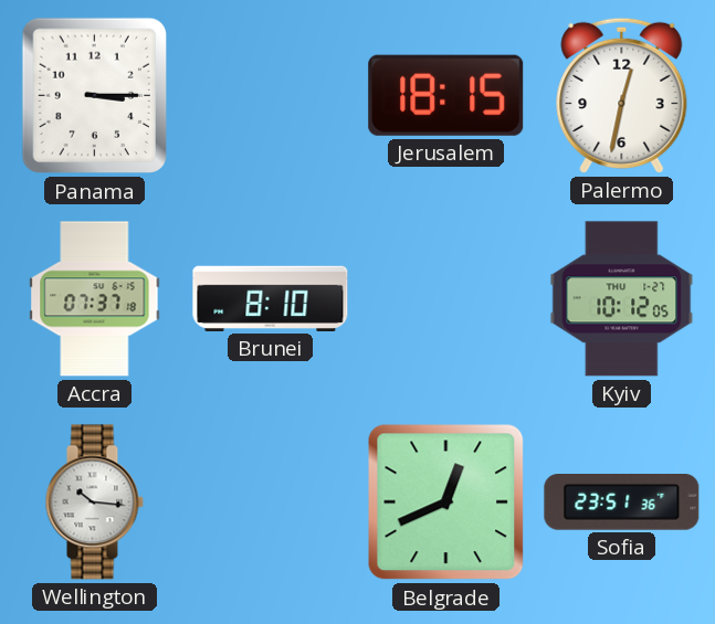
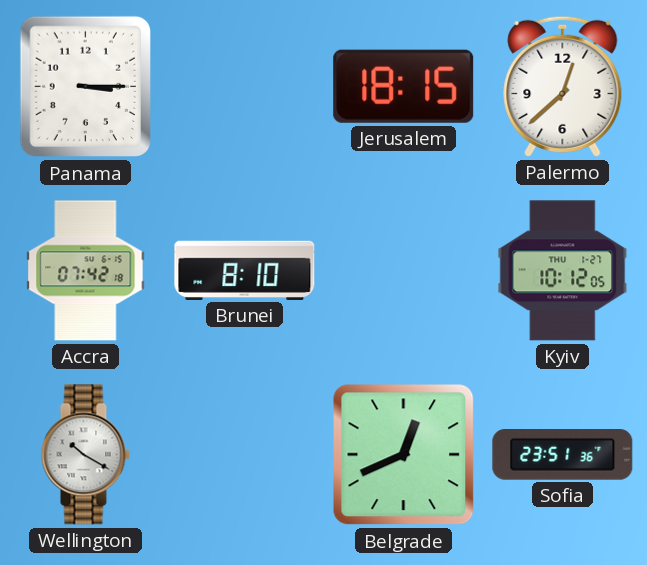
Palermo: 12:32 -> 12:38
Accra: 07:37 -> 07:42
Wellington: 10:16 -> 10:20
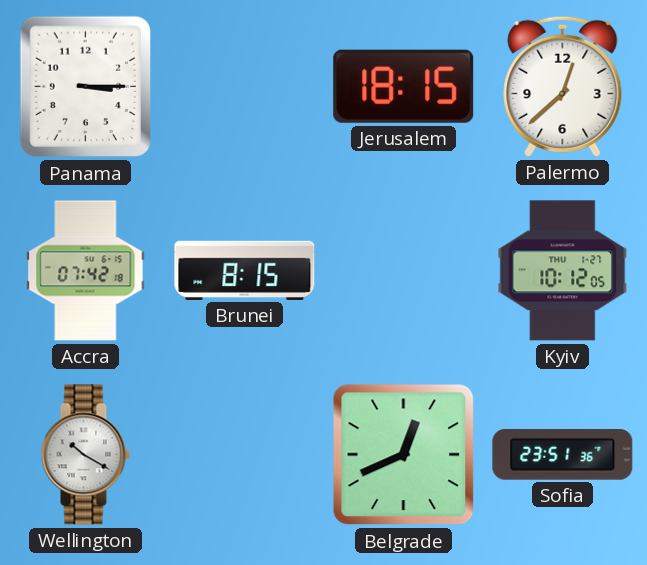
Brunei: 8:10 -> 8:15
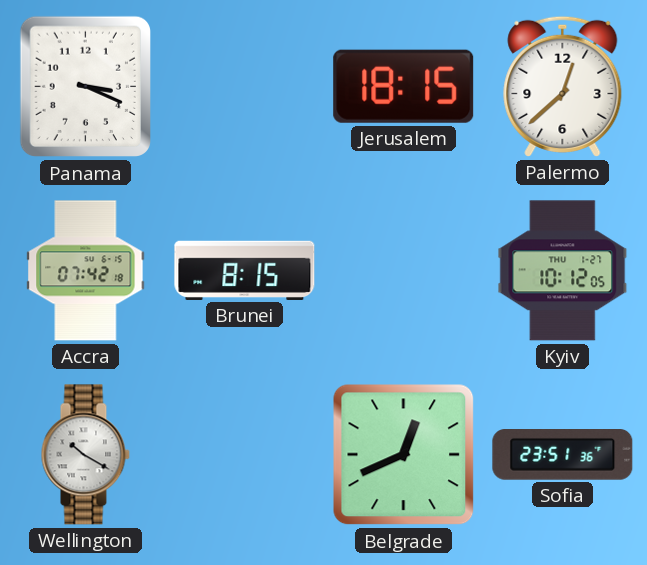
Panama: 3:15 -> 3:19
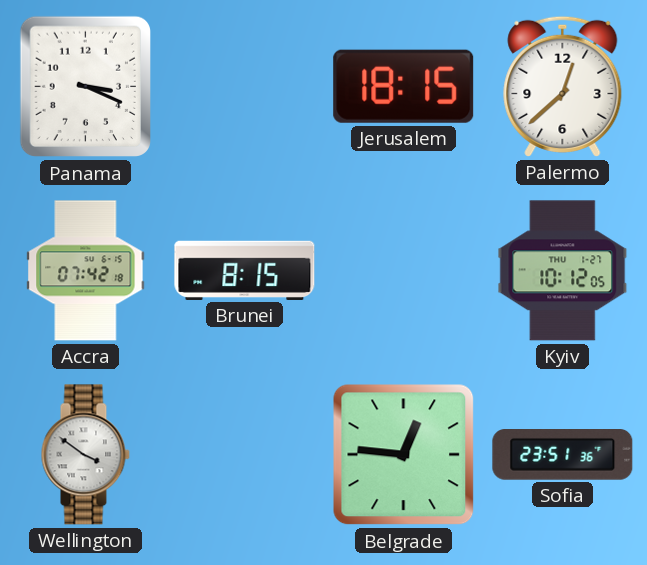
Wellington: 10:20 -> 3:51
Belgrade: 12:41 -> 12:46
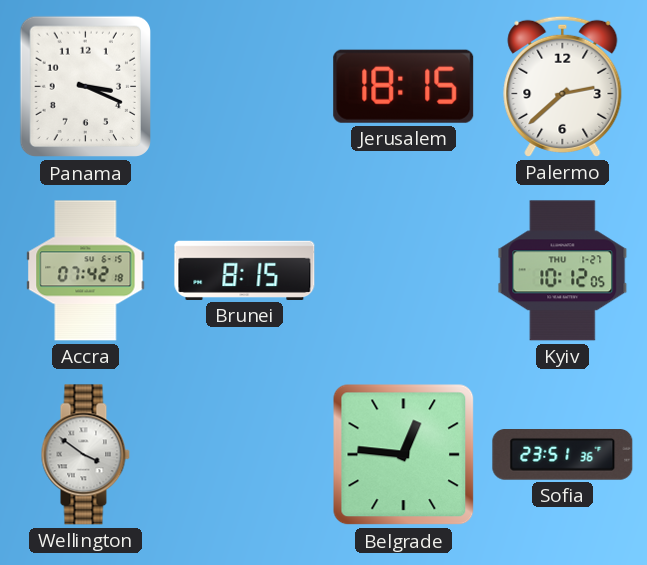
Palermo: 12:38 -> 2:38
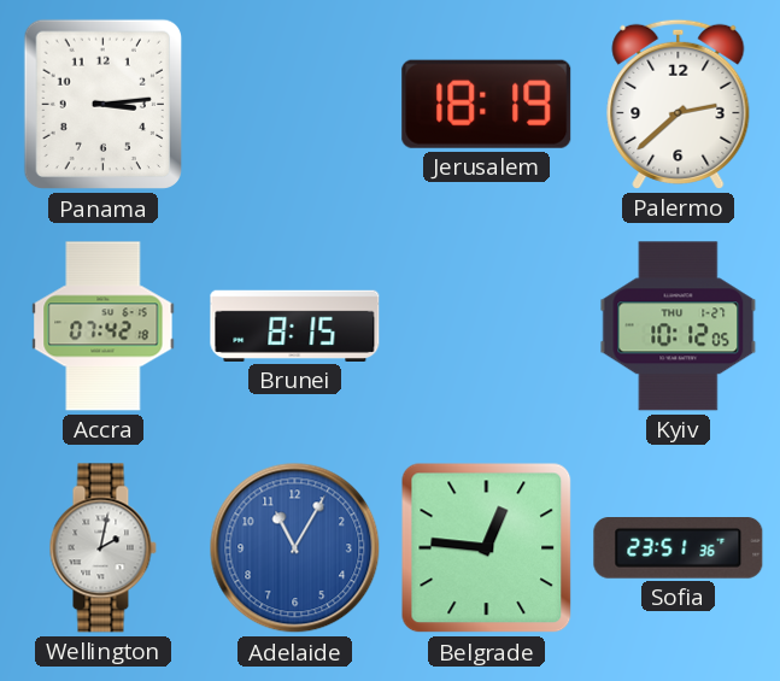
Panama: 3:19 -> 3:14
Jerusalem: 18:15 -> 18:19
Wellington: 3:51 -> 2:02
Adelaide: none -> 11:05
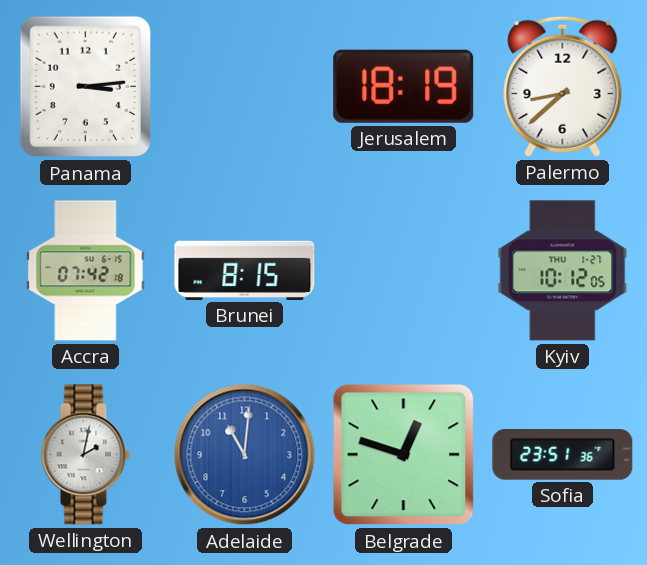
Palermo: 2:38 -> 8:38
Adelaide: 11:05 -> 11:01
Belgrade: 12:46 -> 12:48
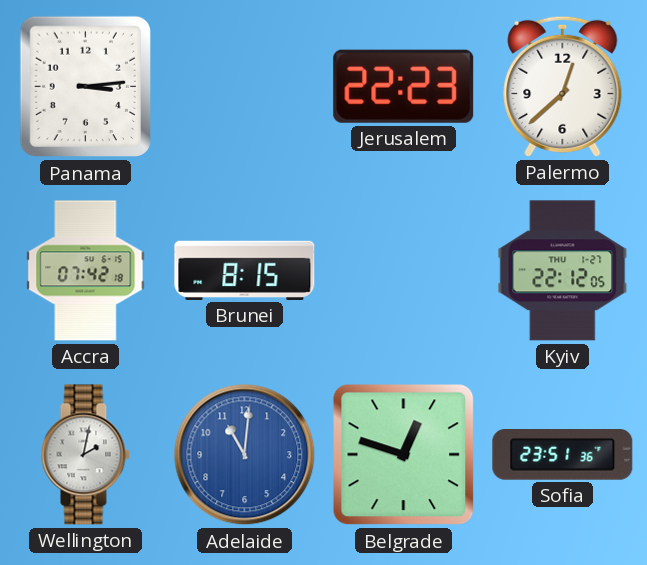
Jerusalem: 18:19 -> 22:23
Palermo: 8:38 -> 12:38
Kyiv: 10:12 -> 22:12
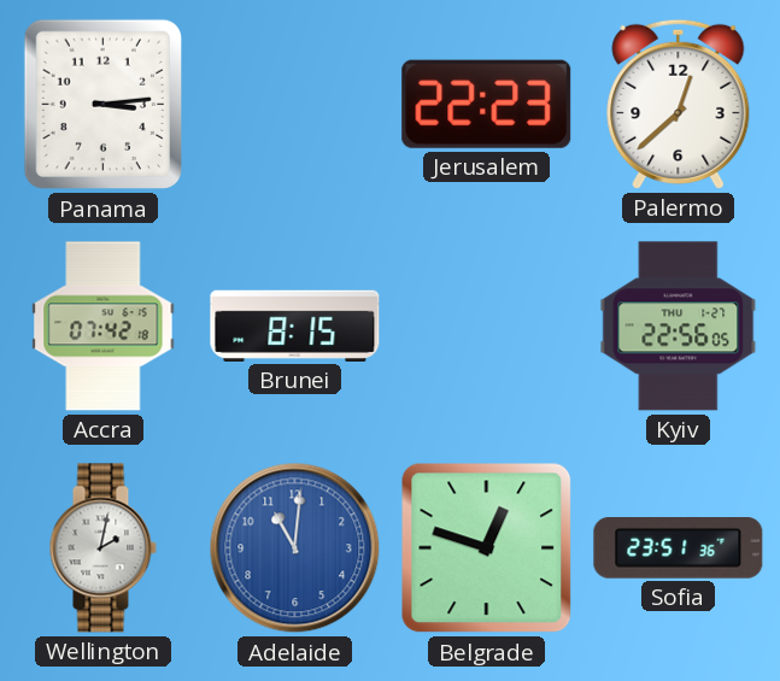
Kyiv: 22:12 -> 22:56
